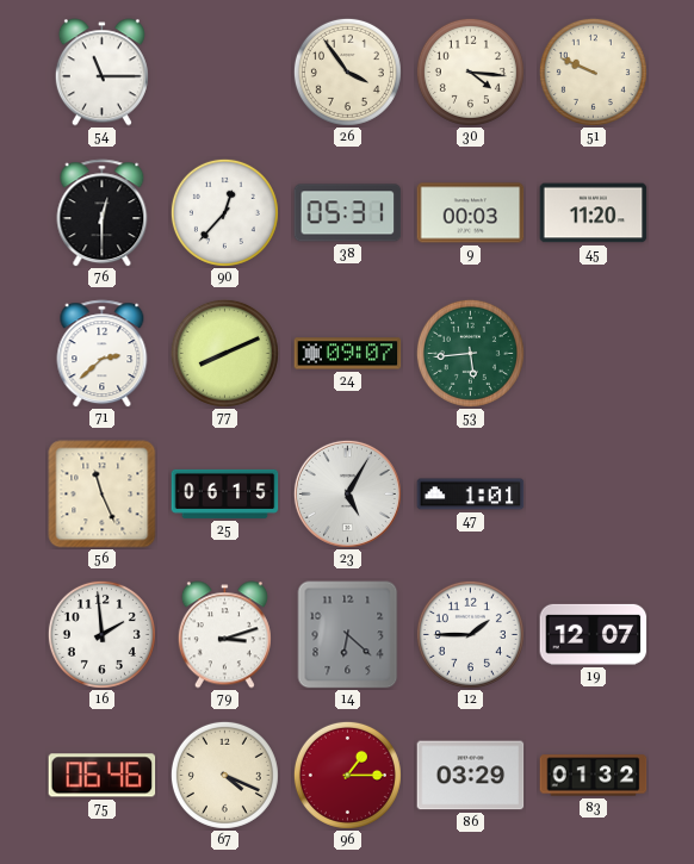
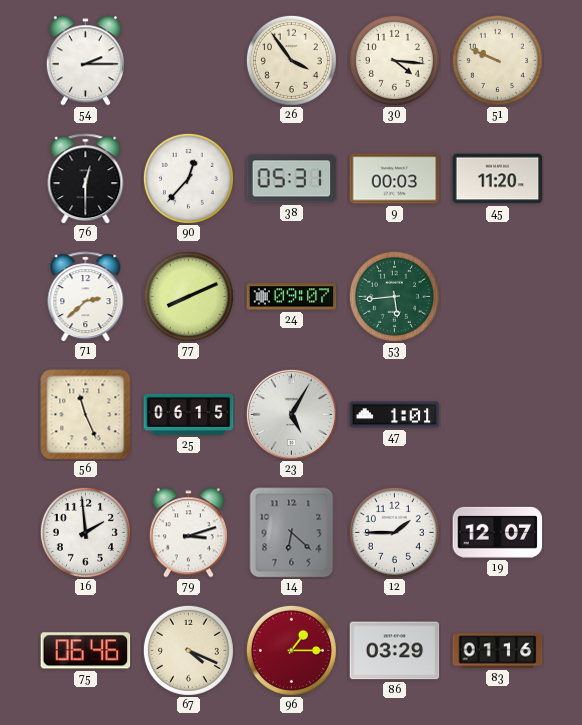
54: 11:15 -> 2:15
83: 01:32 -> 01:16
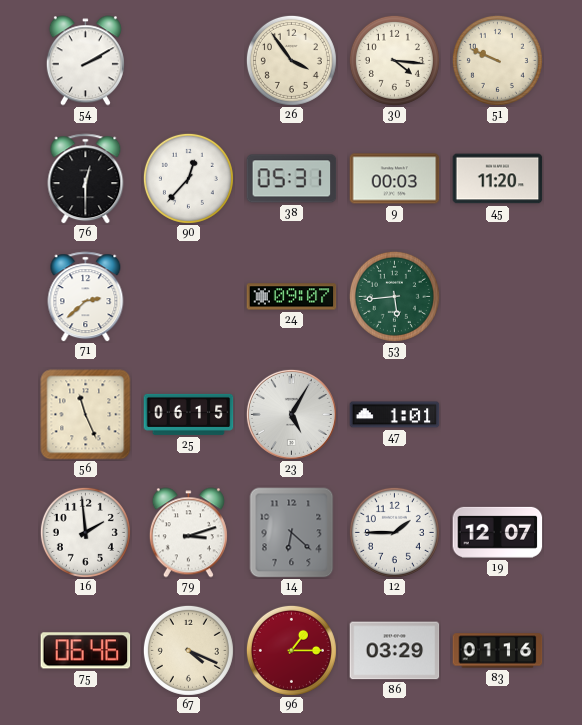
54: 2:15 -> 2:10
77: 8:11 -> none
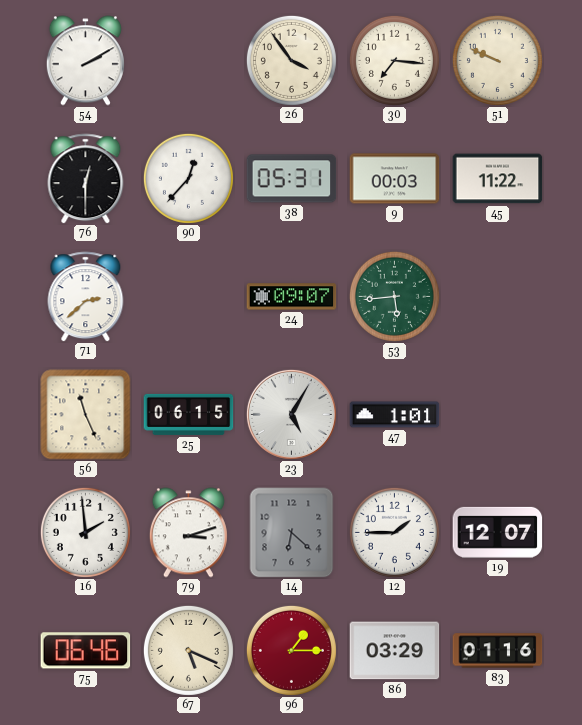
30: 4:16 -> 7:16
45: 11:20 -> 11:22
67: 4:19 -> 5:19
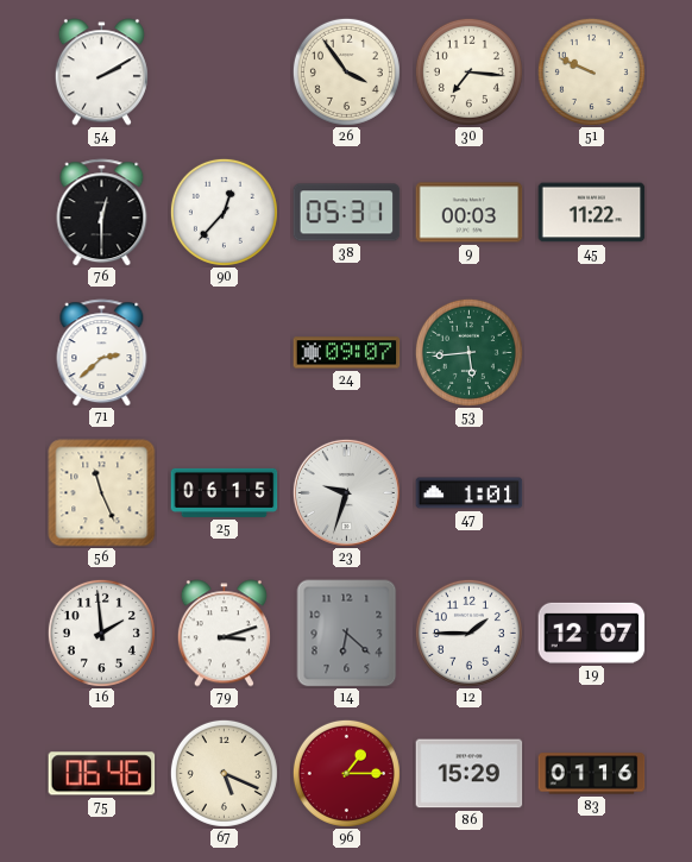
23: 5:05 -> 9:33
86: 03:29 -> 15:29
